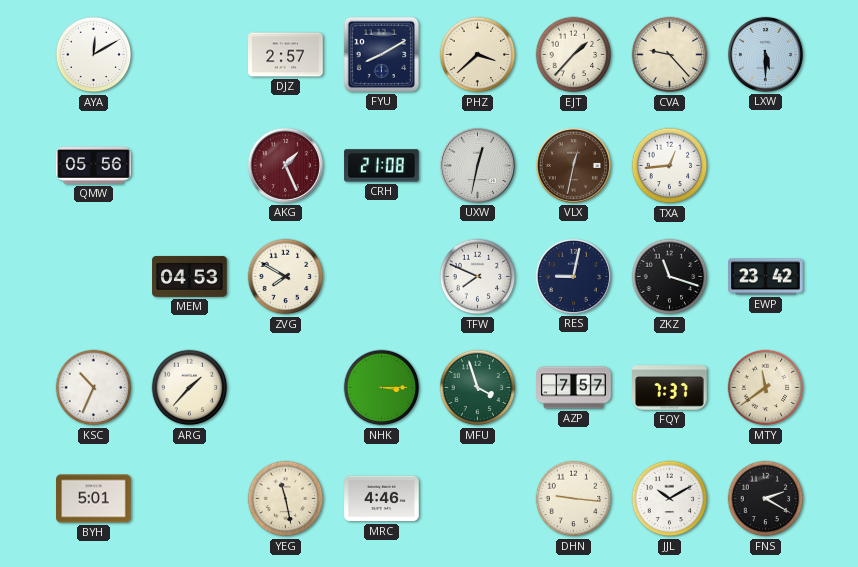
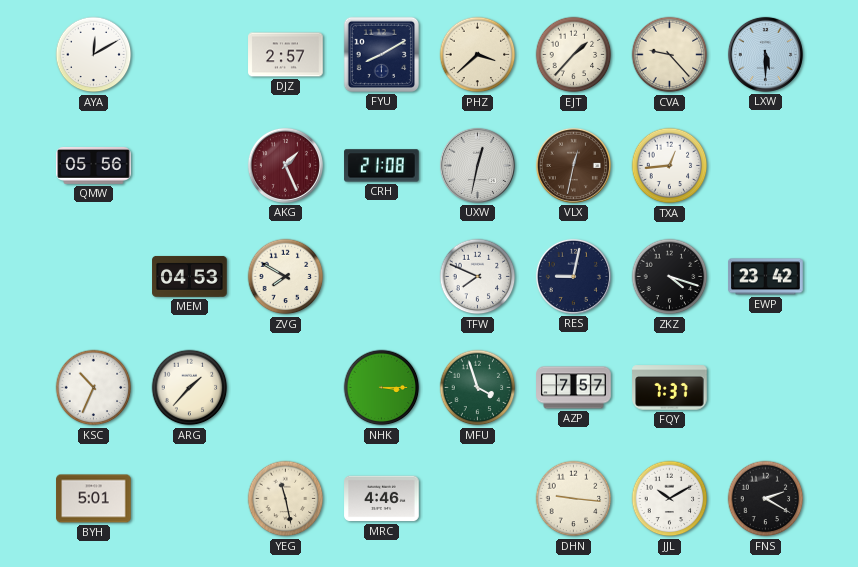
ZKZ: 11:18 -> 4:18
MTY: 11:39 -> none
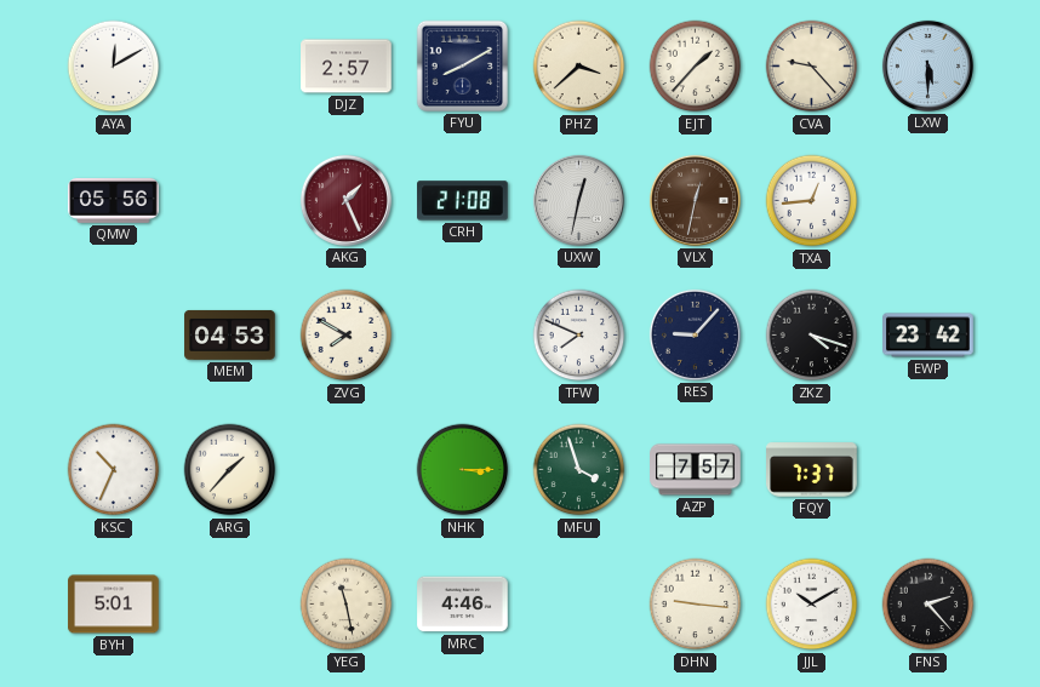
RES: 9:02 -> 9:07
FNS: 2:20 -> 2:23
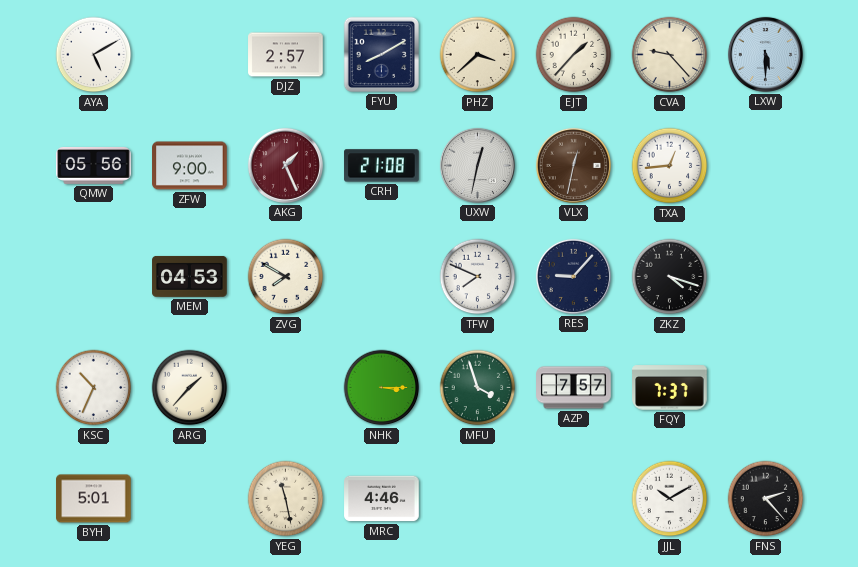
AYA: 12:10 -> 5:10
ZFW: none -> 9:00
EWP: 23:42 -> none
DHN: 9:16 -> none
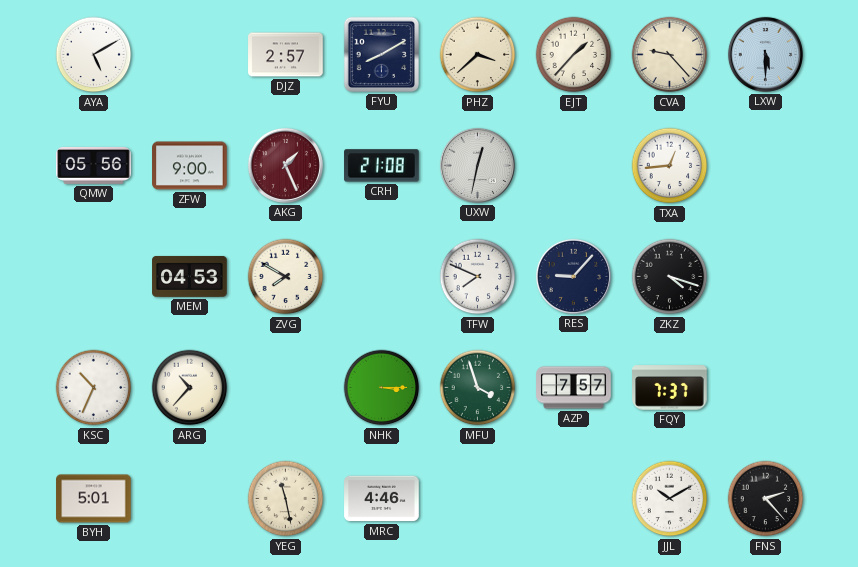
VLX: 12:32 -> none
ARG: 1:37 -> 10:37
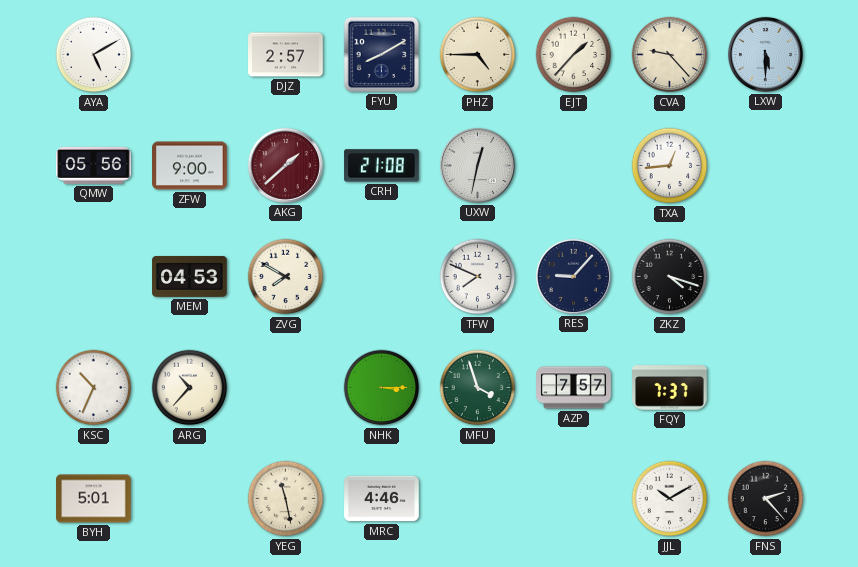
PHZ: 3:38 -> 4:45
AKG: 1:26 -> 1:38
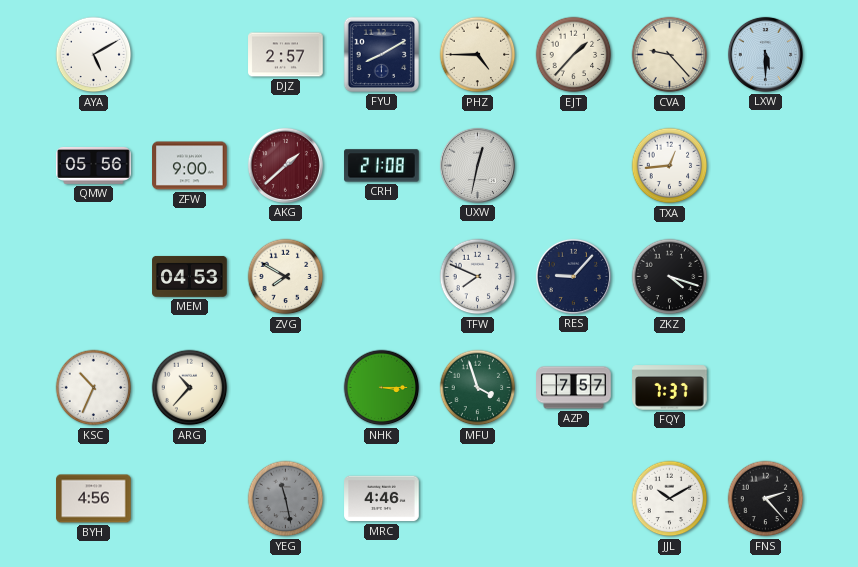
BYH: 5:01 -> 4:56
YEG dial: cream -> grey
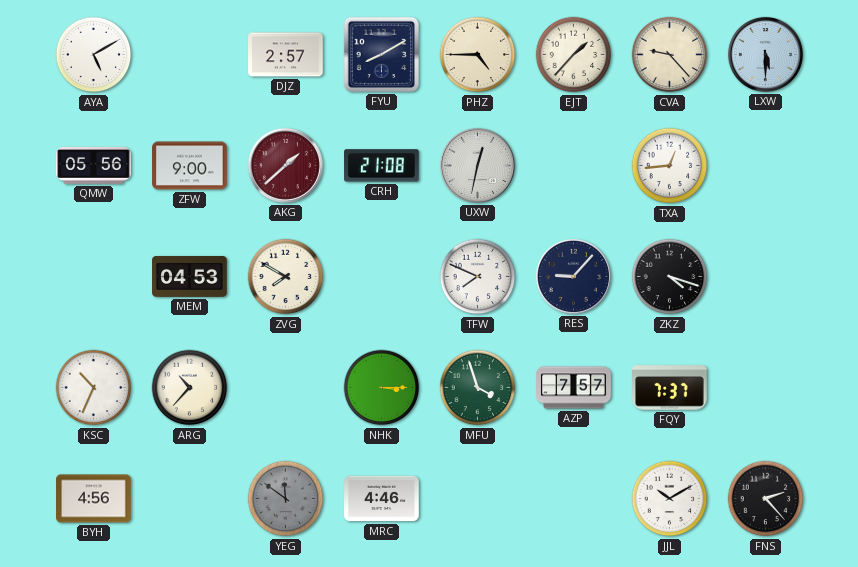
YEG: 11:28 -> 11:51
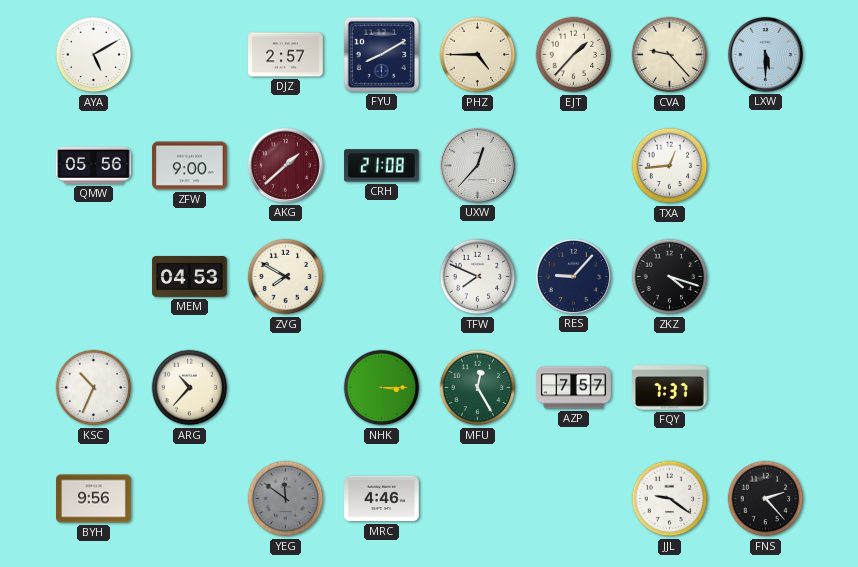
UXW: 12:32 -> 12:37
MFU: 3:57 -> 12:25
BYH: 4:56 -> 9:56
JJL: 10:10 -> 9:21
